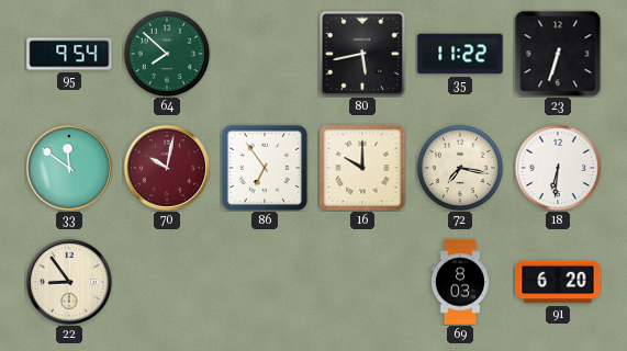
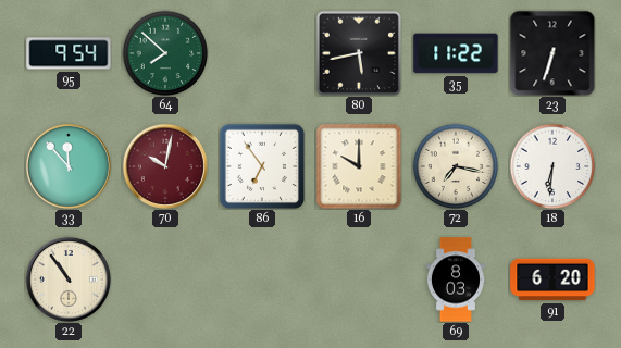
33: 11:51 -> 11:53
22: 8:54 -> 10:54
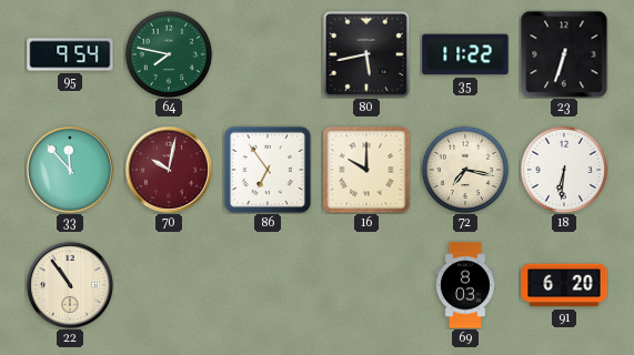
64: 7:52 -> 7:47
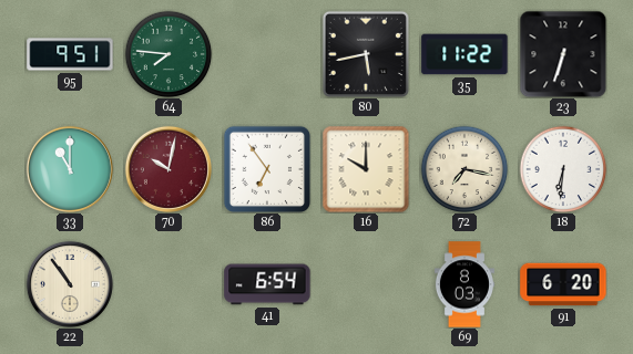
95: 9:54 -> 9:51
64: 7:47 -> 7:46
33: 11:53 -> 11:00
41: none -> 6:54
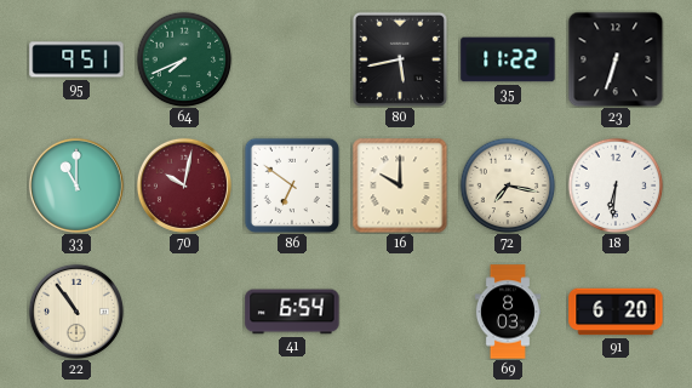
64: 7:46 -> 7:41
86: 6:54 -> 6:51
